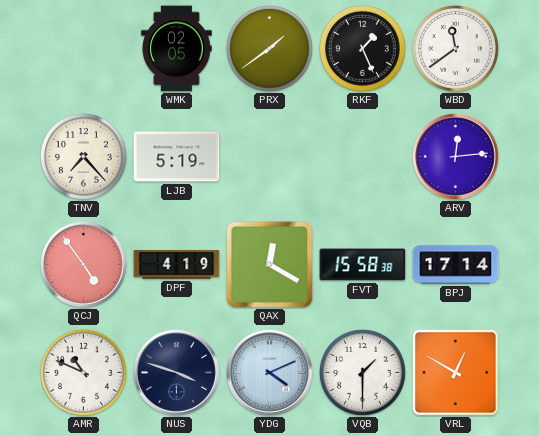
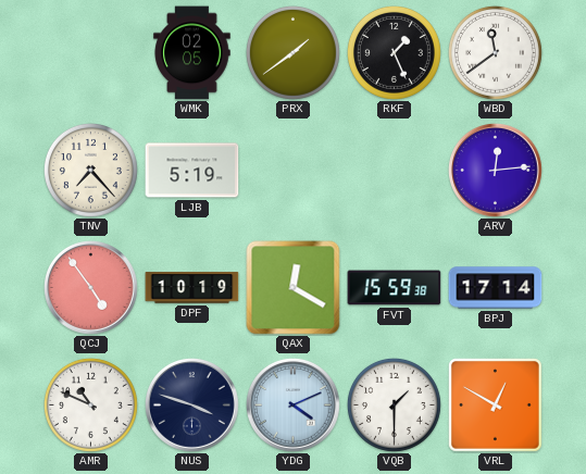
DPF: 4:19 -> 10:19
FVT: 15:58 -> 15:59
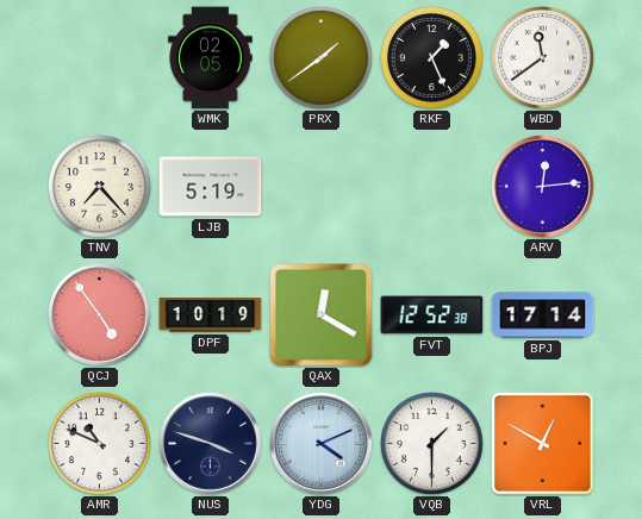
FVT: 15:59 -> 12:52
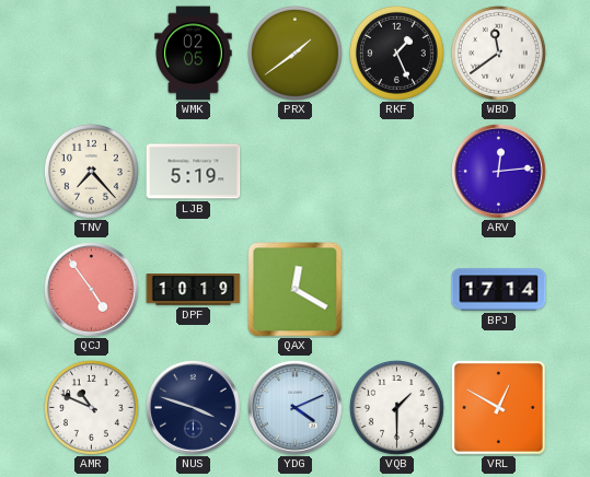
FVT: 12:52 -> none
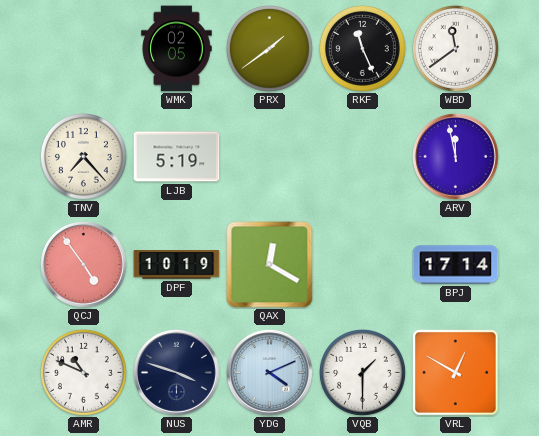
RKF: 1:26 -> 11:26
ARV: 12:14 -> 11:58
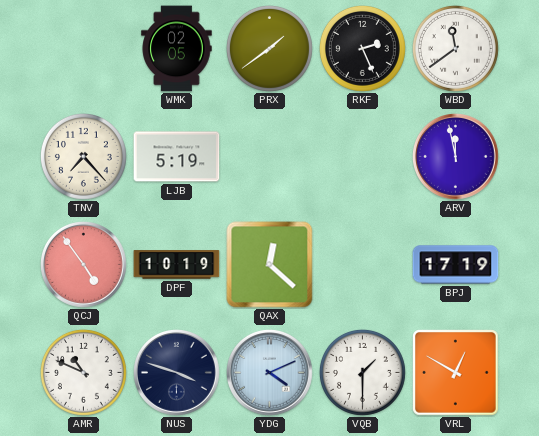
RKF: 11:26 -> 2:26
QAX: 12:20 -> 12:22
BPJ: 17:14 -> 17:19
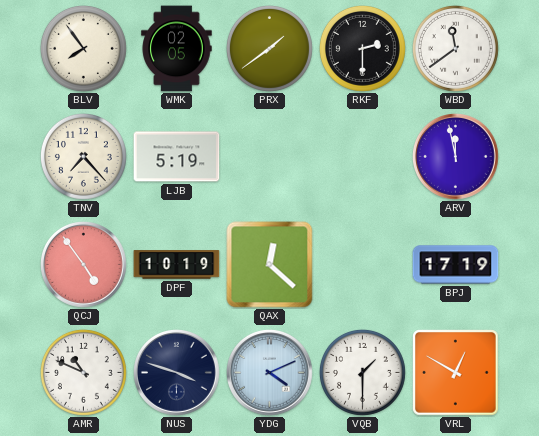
BLV: none -> 7:54
RKF: 2:26 -> 2:30
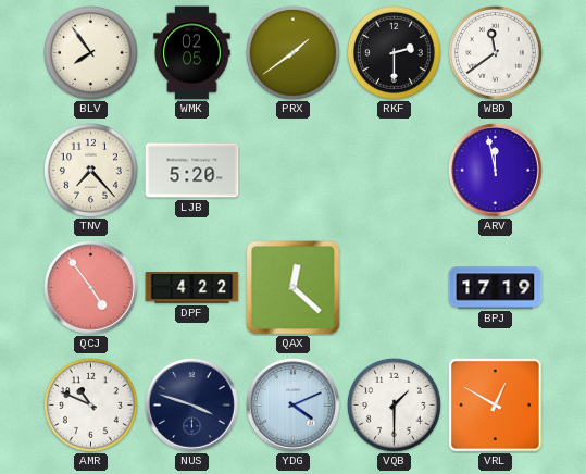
LJB: 5:19 -> 5:20
DPF: 10:19 -> 4:22
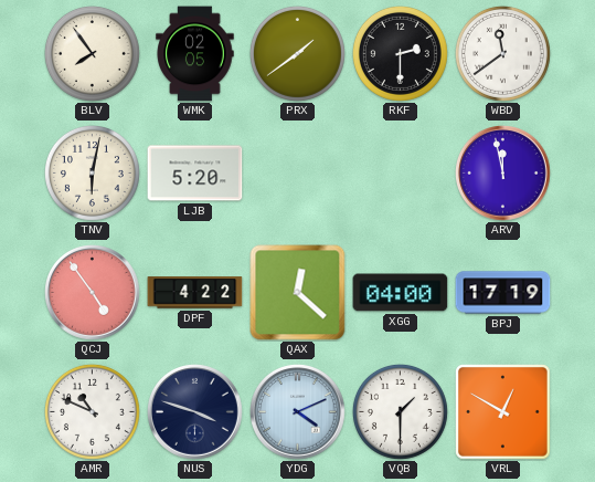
TNV: 7:23 -> 6:02
XGG: none -> 04:00
